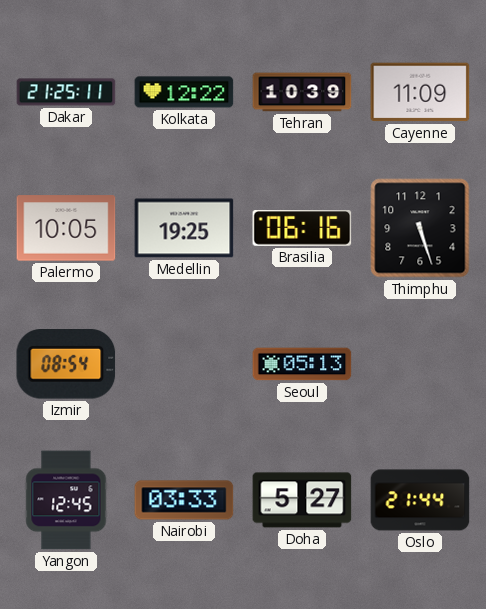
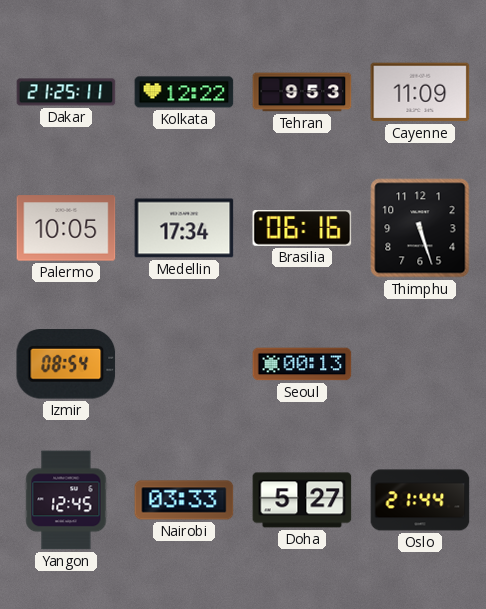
Tehran: 10:39 -> 9:53
Medellin: 19:25 -> 17:34
Seoul: 05:13 -> 00:13
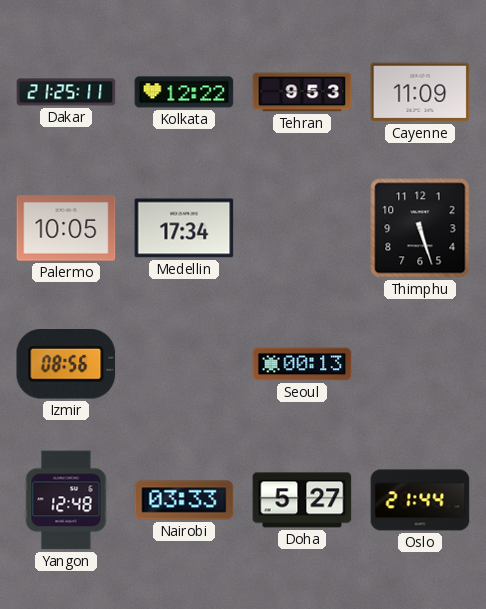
Brasilia: 06:16 -> none
Izmir: 08:54 -> 08:56
Yangon: 12:45 -> 12:48
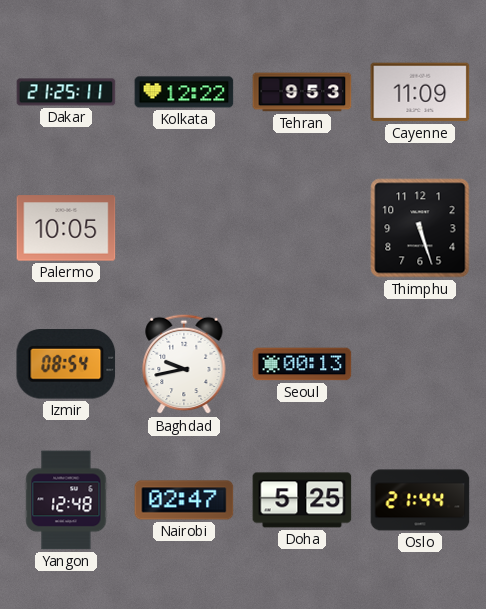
Medellin: 17:34 -> none
Izmir: 08:56 -> 08:54
Baghdad: none -> 9:43
Nairobi: 03:33 -> 02:47
Doha: 5:27 -> 5:25
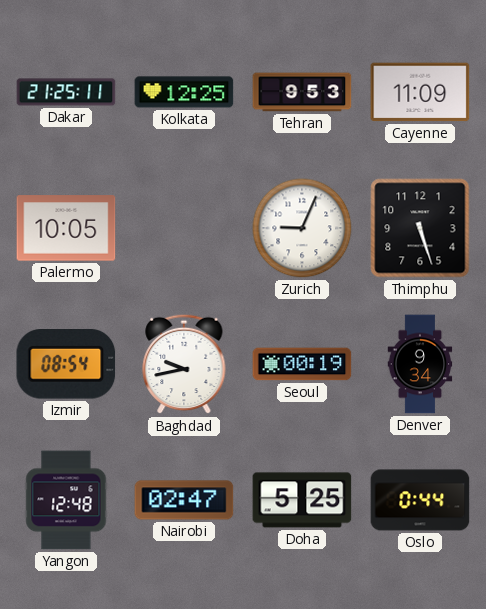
Kolkata: 12:22 -> 12:25
Zurich: none -> 9:04
Seoul: 00:13 -> 00:19
Denver: none -> 9:34
Oslo: 21:44 -> 0:44
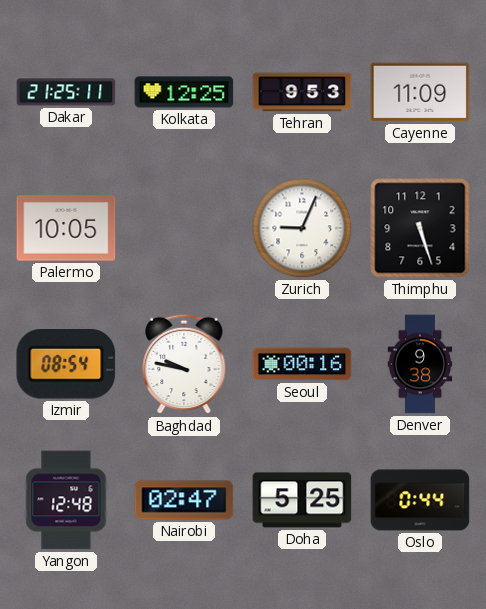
Baghdad: 9:43 -> 9:47
Seoul: 00:19 -> 00:16
Denver: 9:34 -> 9:38
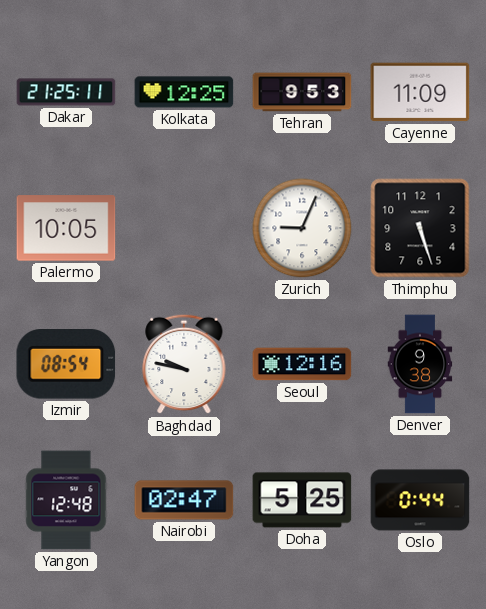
Seoul: 00:16 -> 12:16
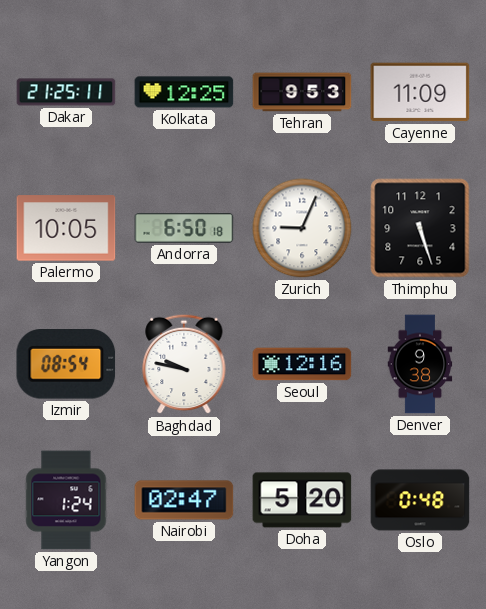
Andorra: none -> 6:50
Yangon: 12:48 -> 1:24
Doha: 5:25 -> 5:20
Oslo: 0:44 -> 0:48
